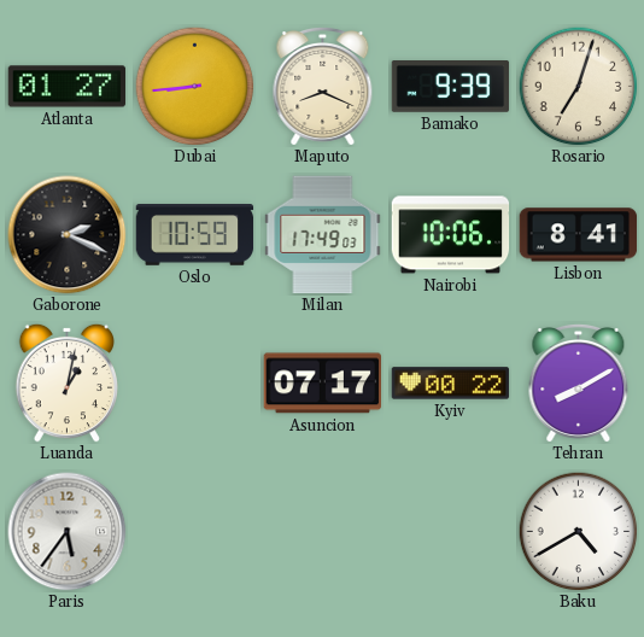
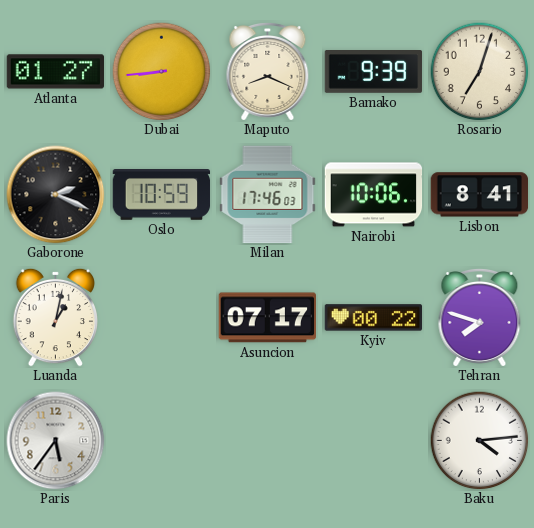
Milan: 17:49 -> 17:46
Tehran: 8:10 -> 7:48
Baku: 4:40 -> 4:14
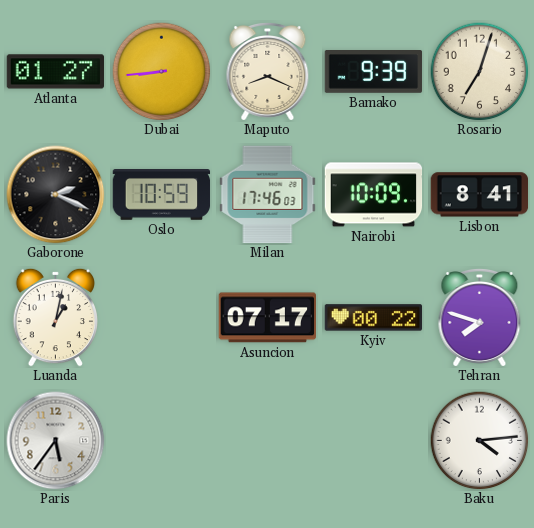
Nairobi: 10:06 -> 10:09
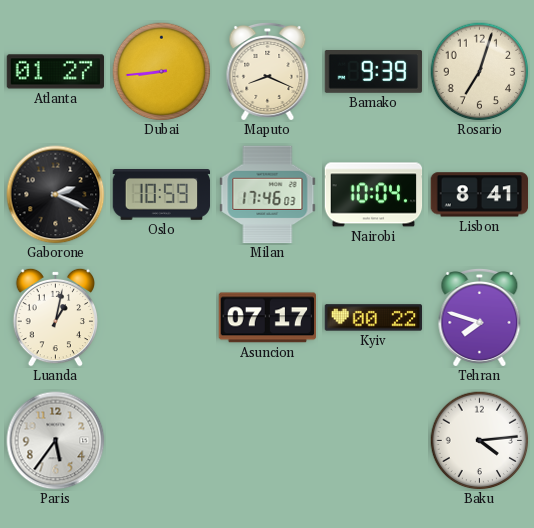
Nairobi: 10:09 -> 10:04
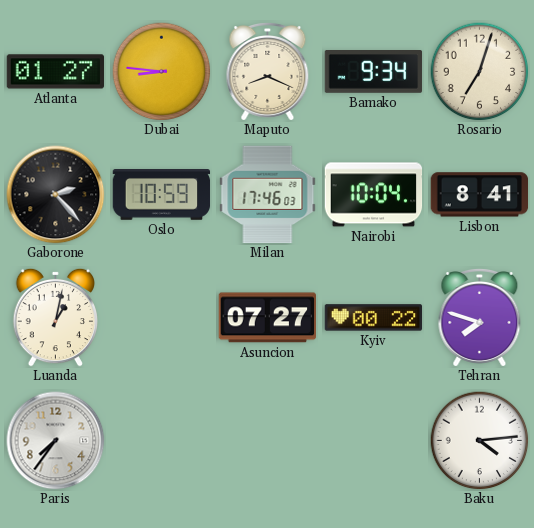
Dubai: 8:44 -> 8:46
Bamako: 9:39 -> 9:34
Gaborone: 2:19 -> 2:23
Asuncion: 07:17 -> 07:27
Paris: 5:36 -> 7:36
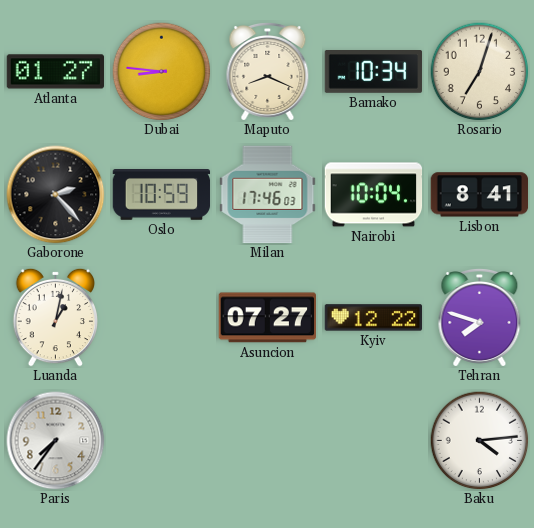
Bamako: 9:34 -> 10:34
Kyiv: 00:22 -> 12:22
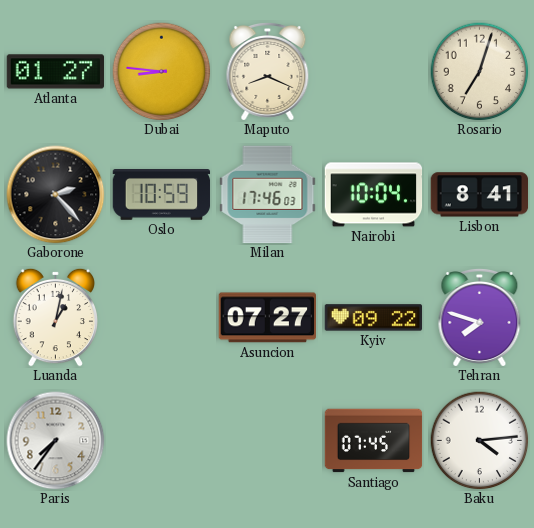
Bamako: 10:34 -> none
Kyiv: 12:22 -> 09:22
Santiago: none -> 07:45
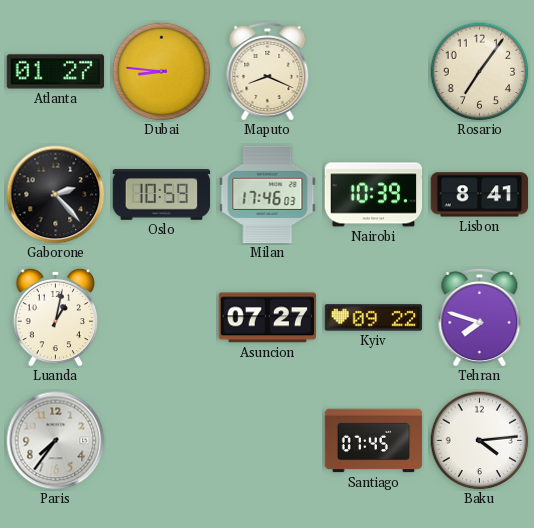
Rosario: 7:03 -> 7:06
Nairobi: 10:04 -> 10:39
